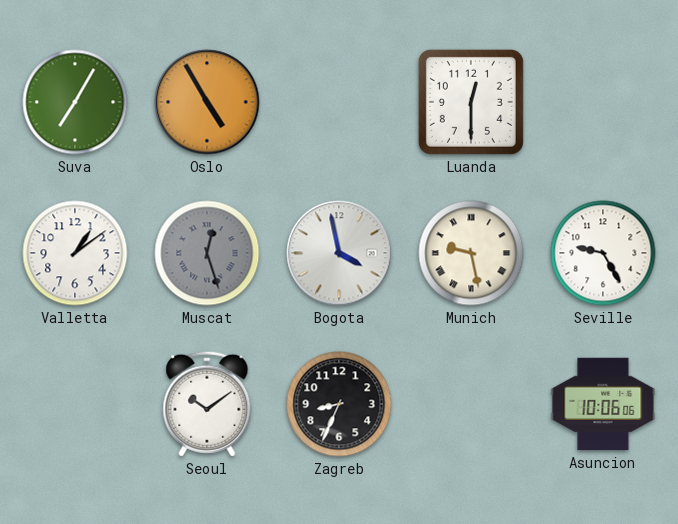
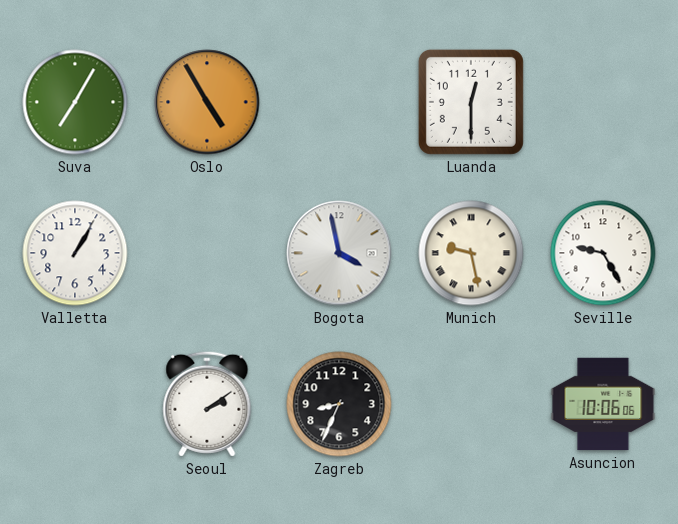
Valletta: 1:09 -> 1:05
Muscat: 12:27 -> none
Seoul: 10:09 -> 2:09
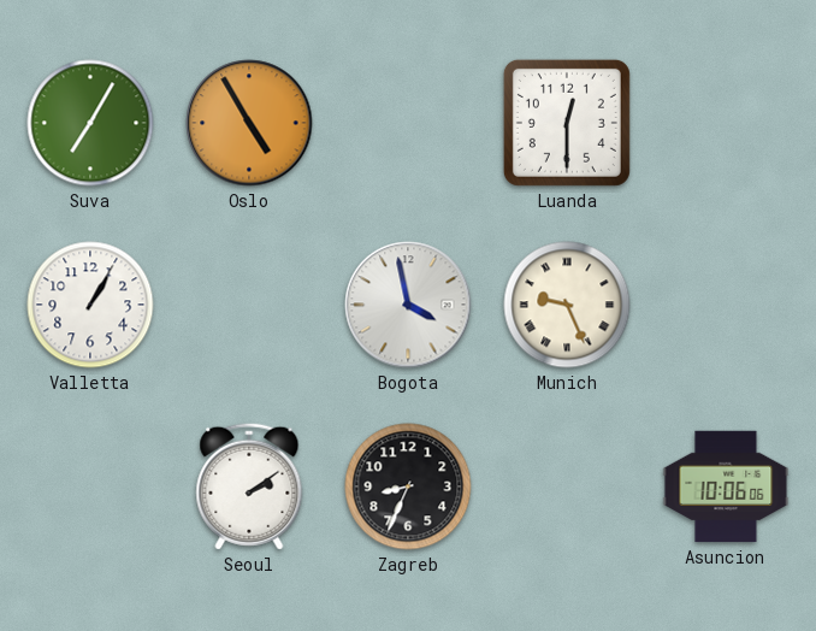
Munich: 9:28 -> 9:26
Seville: 9:25 -> none
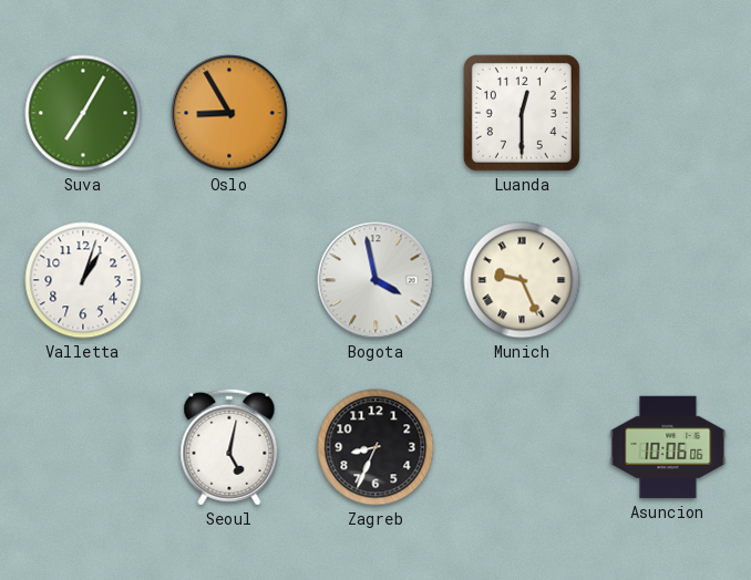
Oslo: 4:55 -> 8:55
Valletta: 1:05 -> 1:03
Seoul: 2:09 -> 5:02
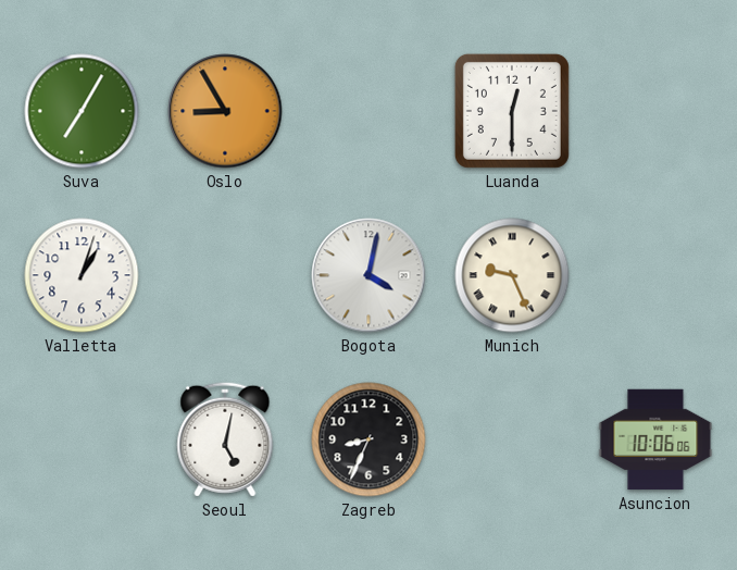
Bogota: 3:58 -> 4:02
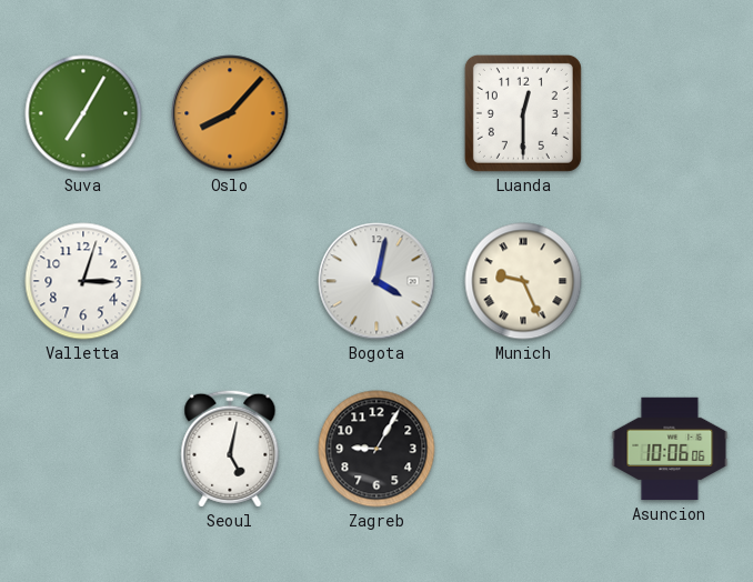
Oslo: 8:55 -> 8:07
Valletta: 1:03 -> 3:03
Zagreb: 8:34 -> 9:05
